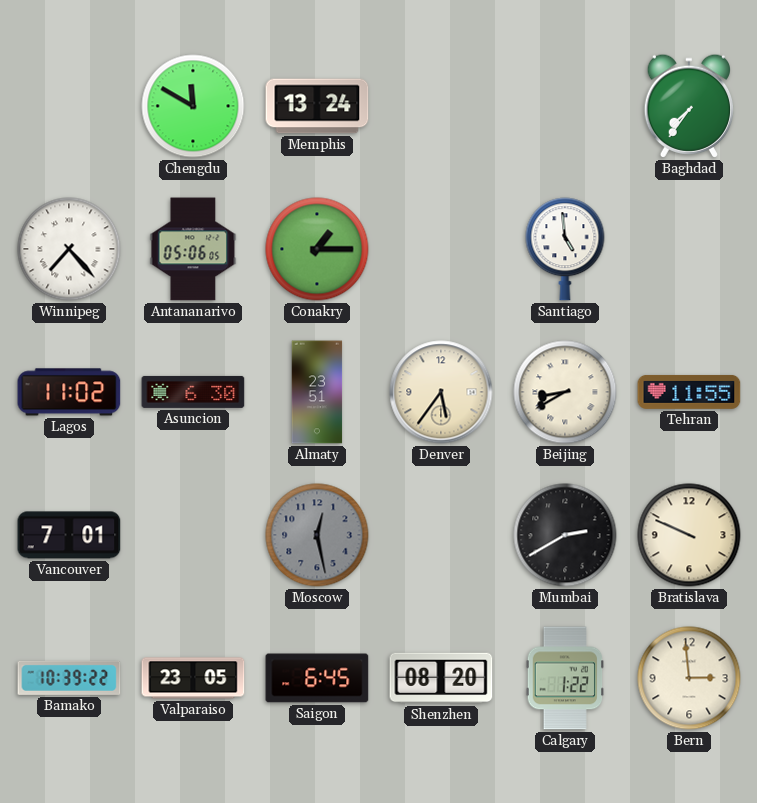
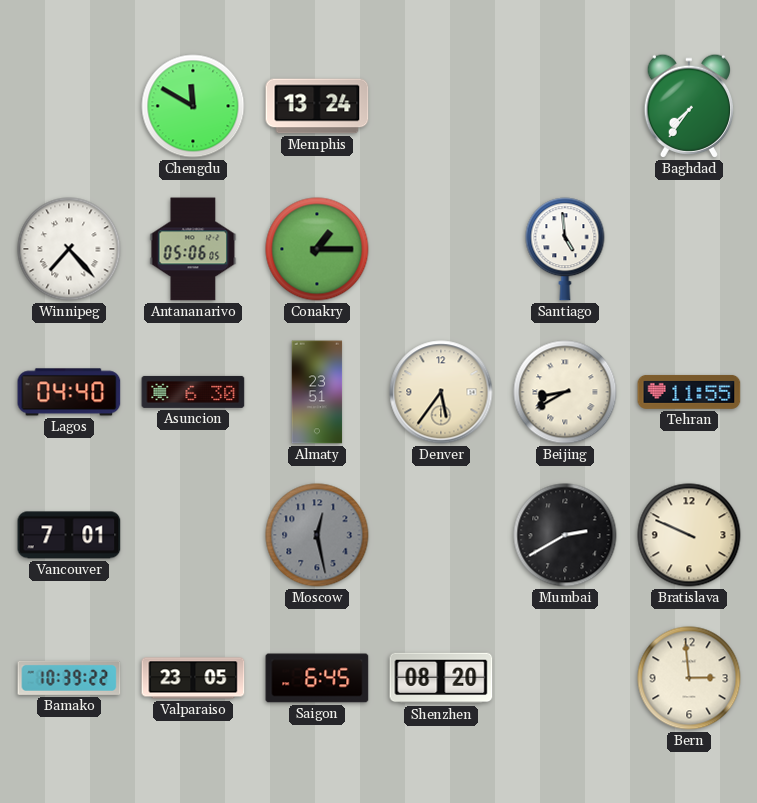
Lagos: 11:02 -> 04:40
Calgary: 1:22 -> none
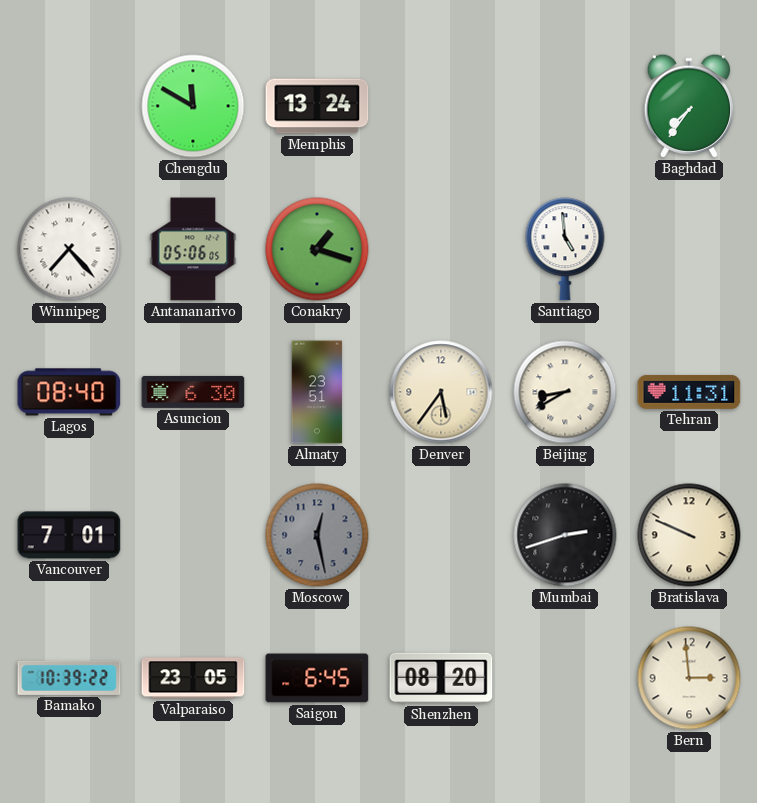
Conakry: 1:15 -> 1:18
Lagos: 04:40 -> 08:40
Tehran: 11:55 -> 11:31
Mumbai: 2:40 -> 2:42
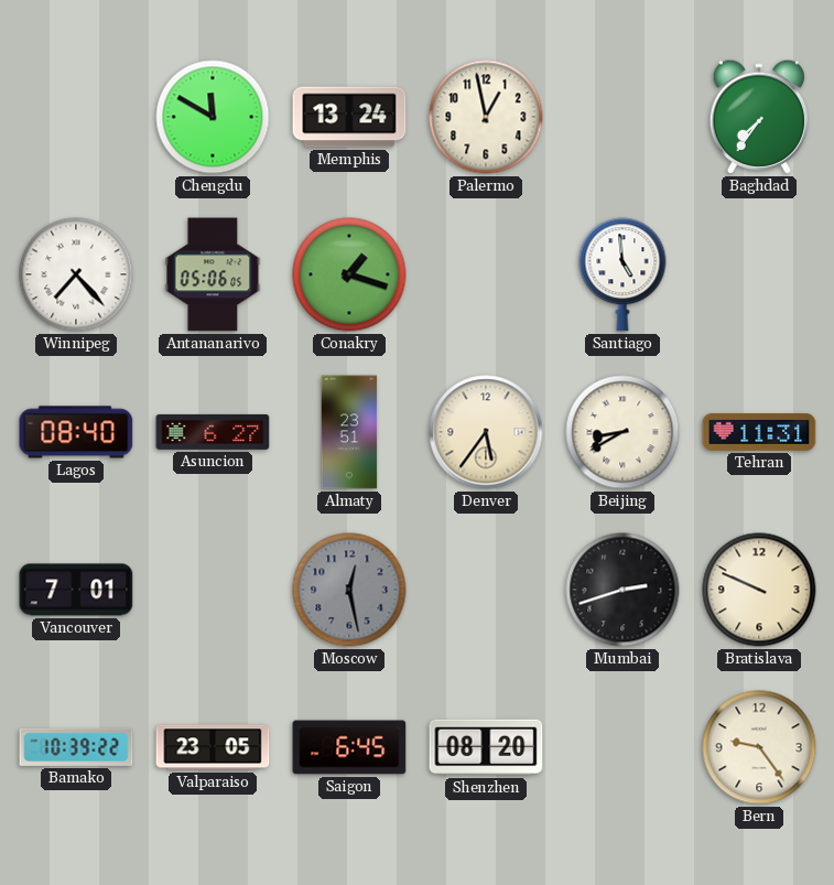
Palermo: none -> 12:58
Asuncion: 6:30 -> 6:27
Bern: 2:59 -> 9:24
